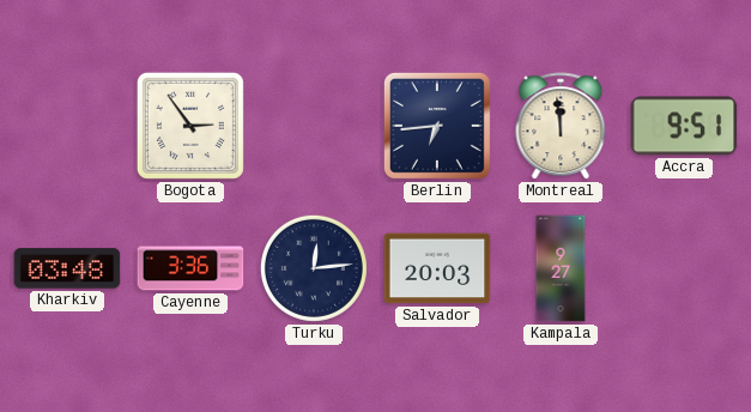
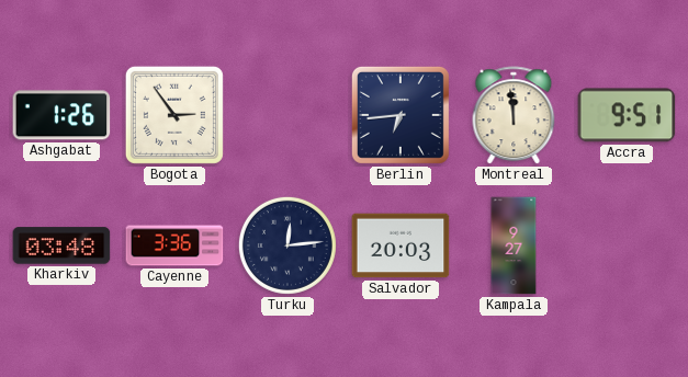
Ashgabat: none -> 1:26
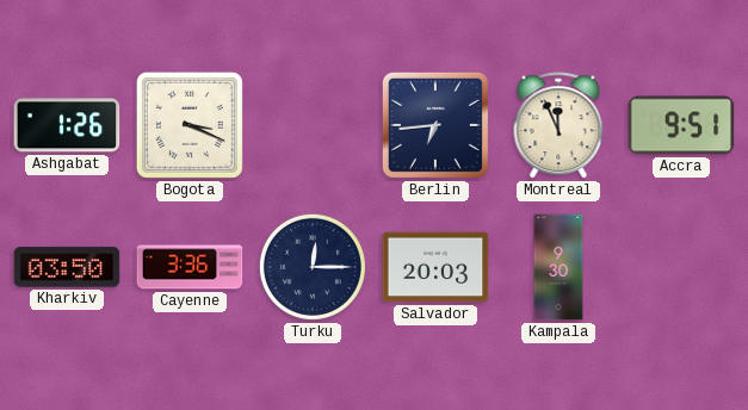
Bogota: 2:54 -> 3:19
Montreal: 11:59 -> 11:56
Kharkiv: 03:48 -> 03:50
Turku: 12:14 -> 12:15
Kampala: 9:27 -> 9:30
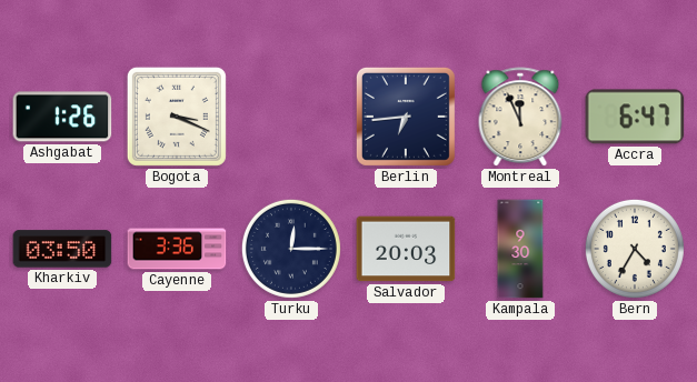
Accra: 9:51 -> 6:47
Bern: none -> 4:35
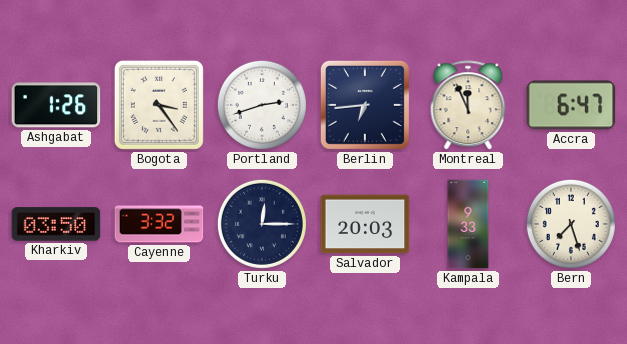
Bogota: 3:19 -> 3:24
Portland: none -> 2:42
Cayenne: 3:36 -> 3:32
Kampala: 9:30 -> 9:33
Bern: 4:35 -> 7:27
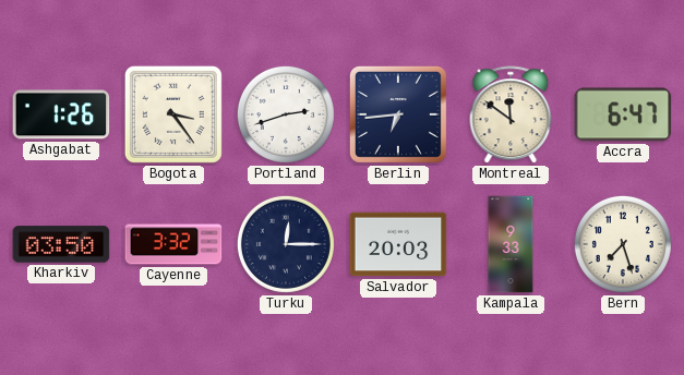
Montreal: 11:56 -> 11:51
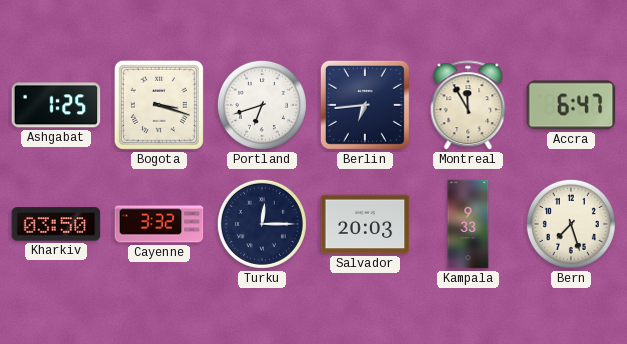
Ashgabat: 1:26 -> 1:25
Bogota: 3:24 -> 3:18
Portland: 2:42 -> 6:42
Montreal: 11:51 -> 11:55
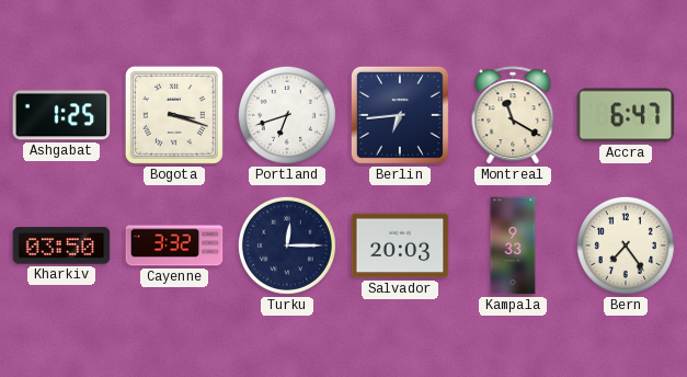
Montreal: 11:55 -> 11:20
Bern: 7:27 -> 7:24
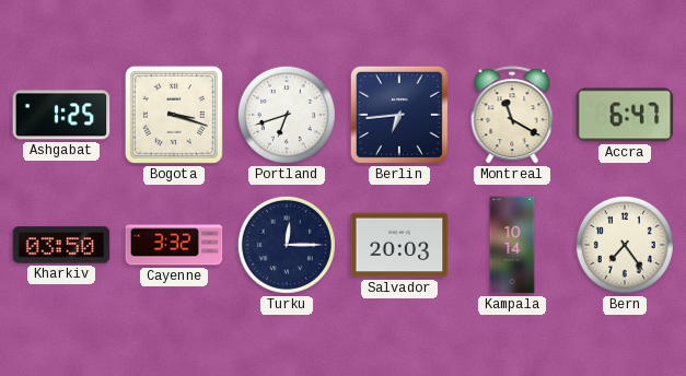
Kampala: 9:33 -> 10:14
